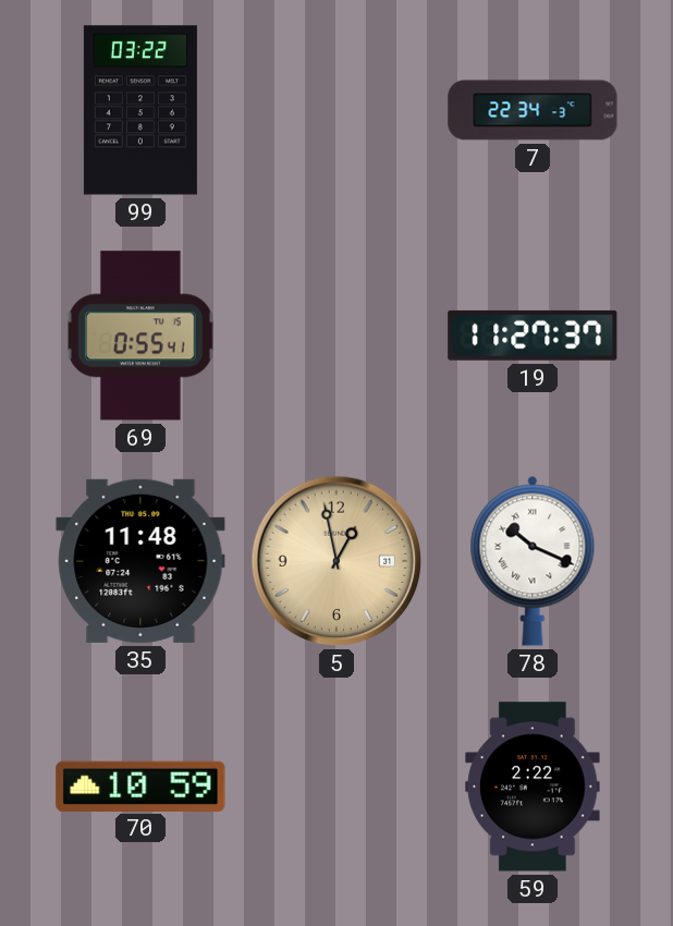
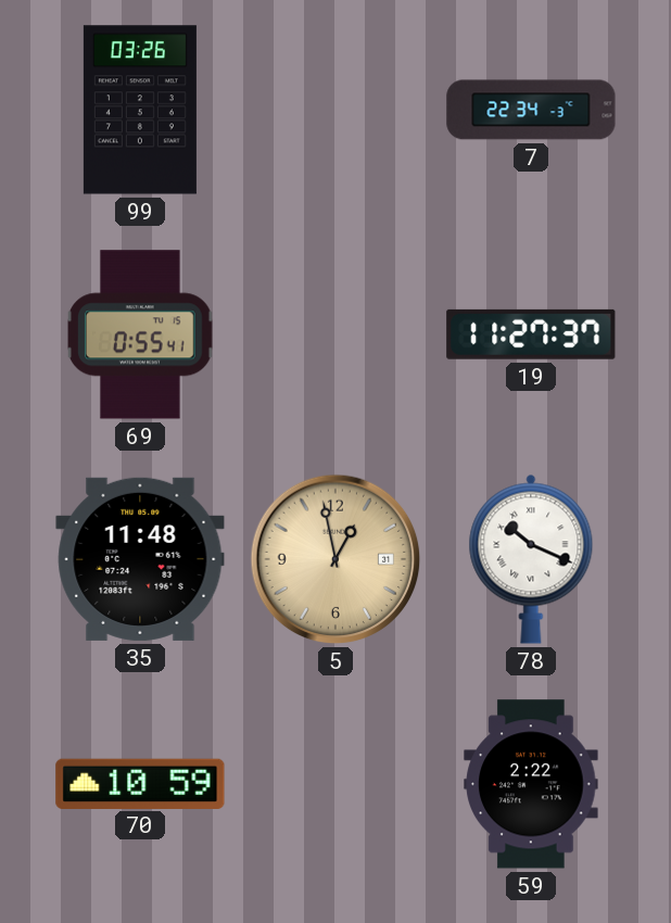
99: 03:22 -> 03:26
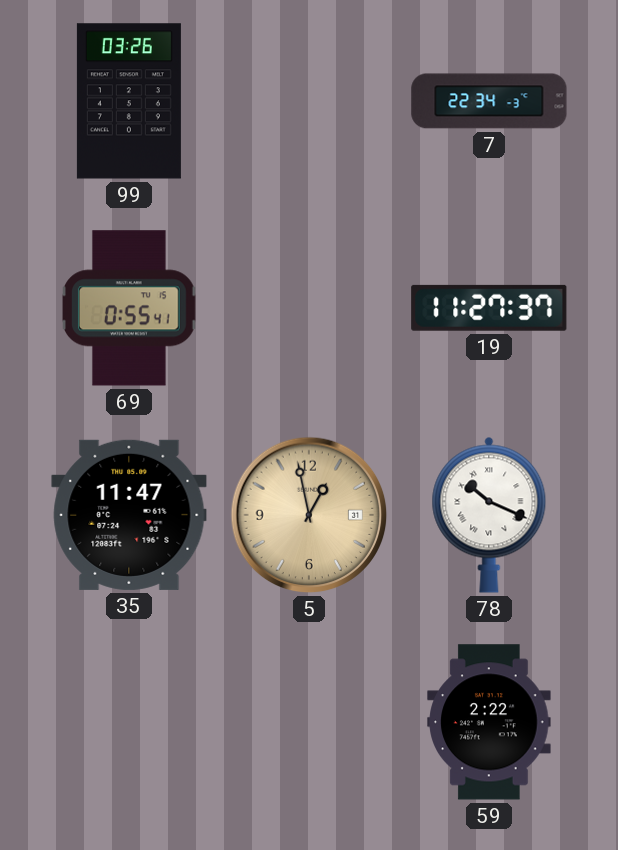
35: 11:48 -> 11:47
70: 10:59 -> none
